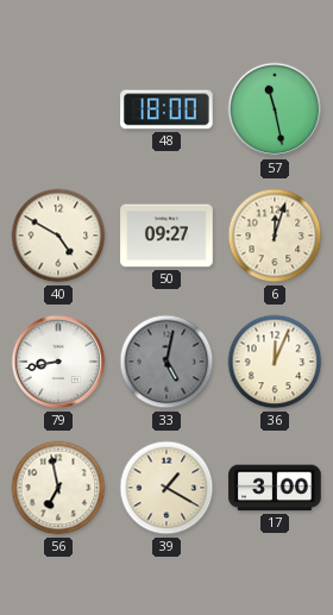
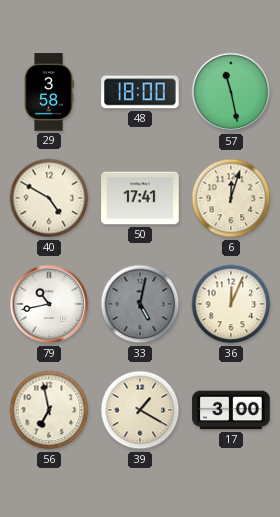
29: none -> 3:58
50: 09:27 -> 17:41
79: 8:43 -> 10:43
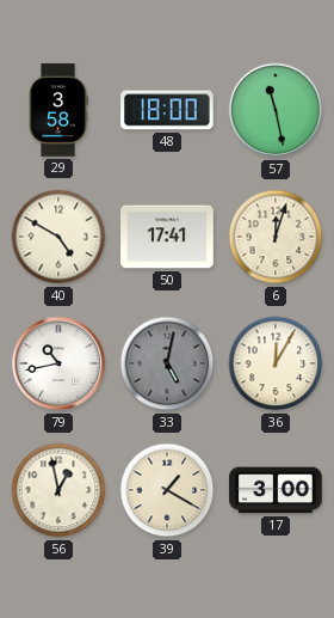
36: 12:04 -> 12:05
56: 6:58 -> 12:58
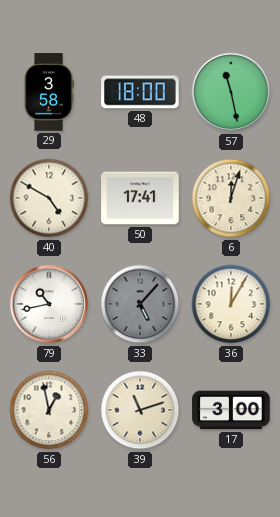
33: 5:02 -> 5:07
39: 1:20 -> 11:12
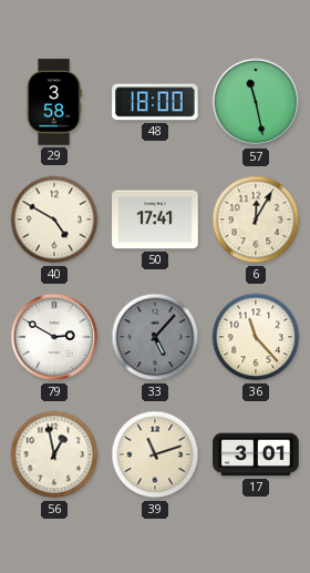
6: 12:03 -> 12:05
79: 10:43 -> 2:50
36: 12:05 -> 11:23
17: 3:00 -> 3:01
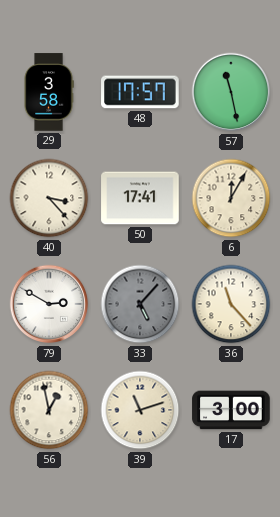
48: 18:00 -> 17:57
40: 4:50 -> 3:23
17: 3:01 -> 3:00
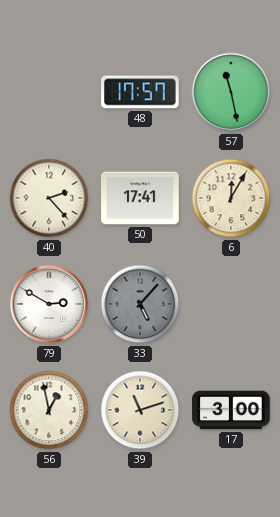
29: 3:58 -> none
40: 3:23 -> 2:23
36: 11:23 -> none
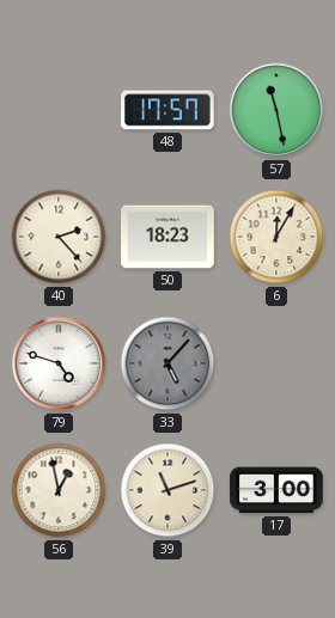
50: 17:41 -> 18:23
79: 2:50 -> 4:48
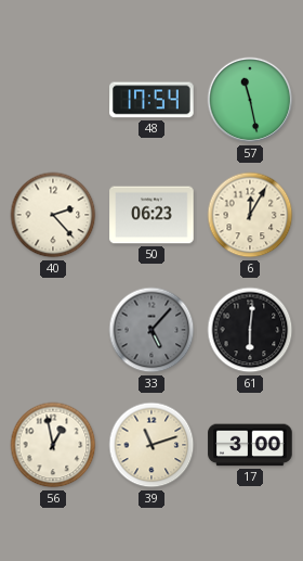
48: 17:57 -> 17:54
50: 18:23 -> 06:23
79: 4:48 -> none
61: none -> 6:01
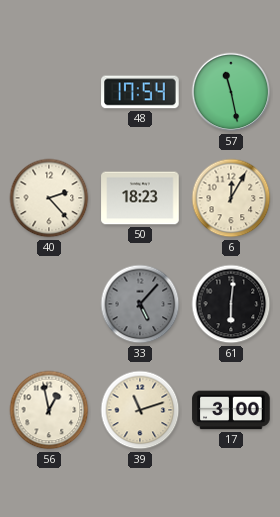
50: 06:23 -> 18:23
